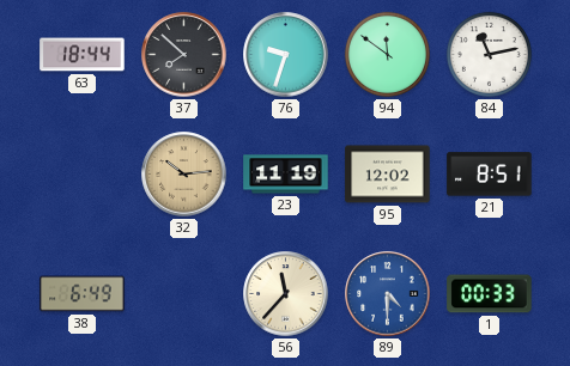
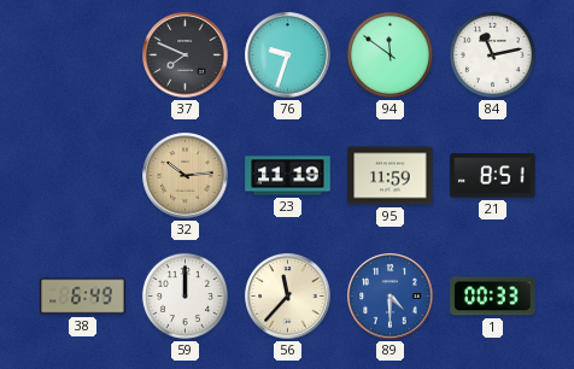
63: 18:44 -> none
37: 7:52 -> 7:49
95: 12:02 -> 11:59
59: none -> 12:00
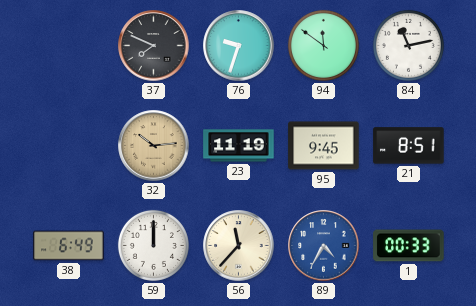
95: 11:59 -> 9:45
89: 4:30 -> 4:35
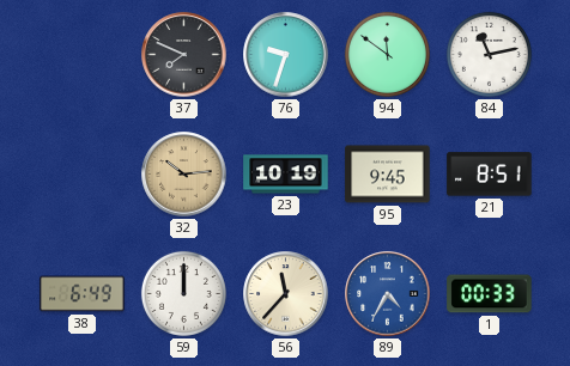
23: 11:19 -> 10:19
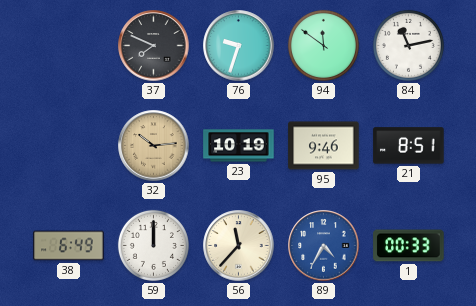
95: 9:45 -> 9:46
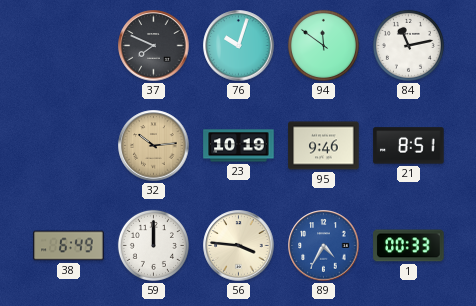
76: 9:33 -> 10:03
56: 11:37 -> 3:46
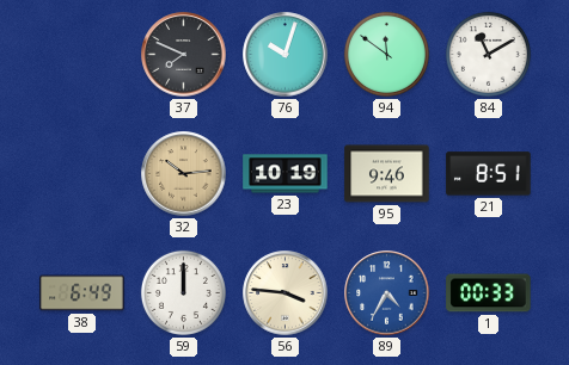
84: 11:13 -> 11:10
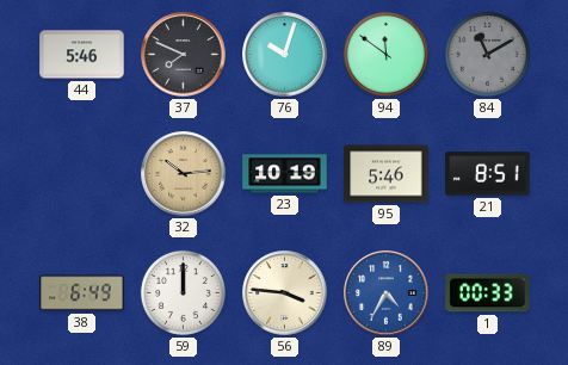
44: none -> 5:46
84 dial: white -> grey
95: 9:46 -> 5:46
